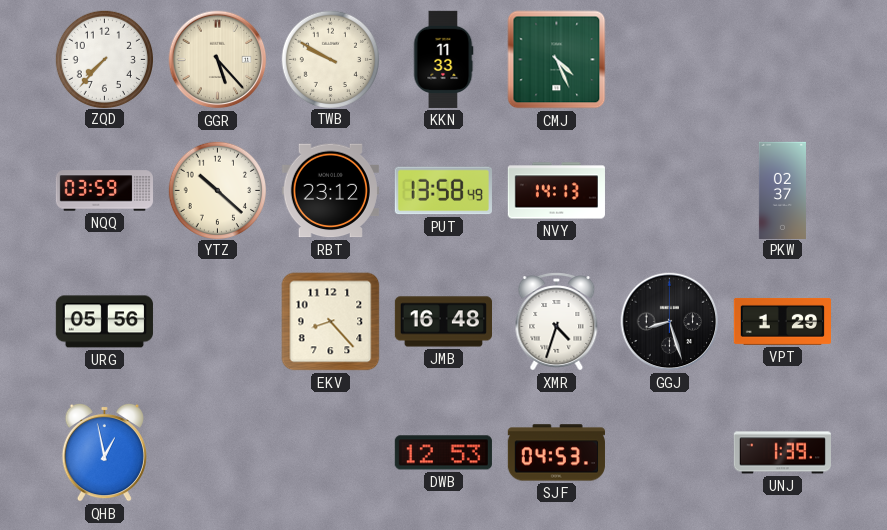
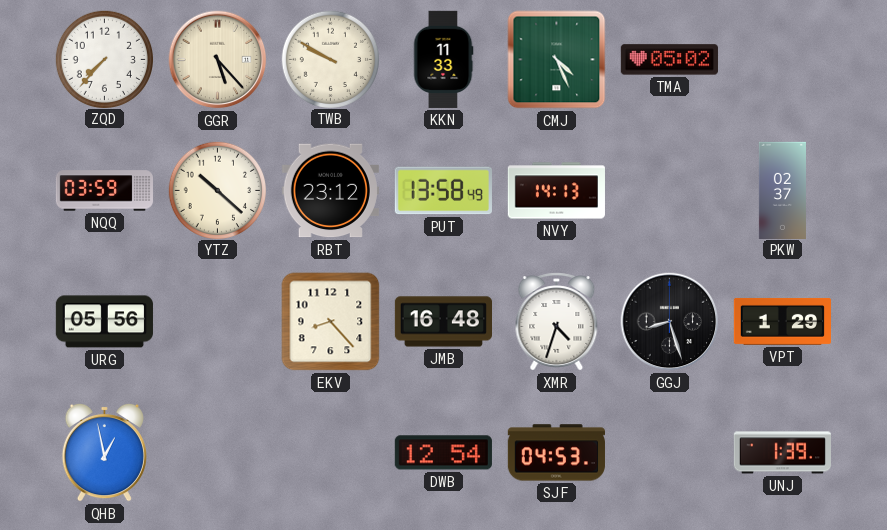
TMA: none -> 05:02
DWB: 12:53 -> 12:54
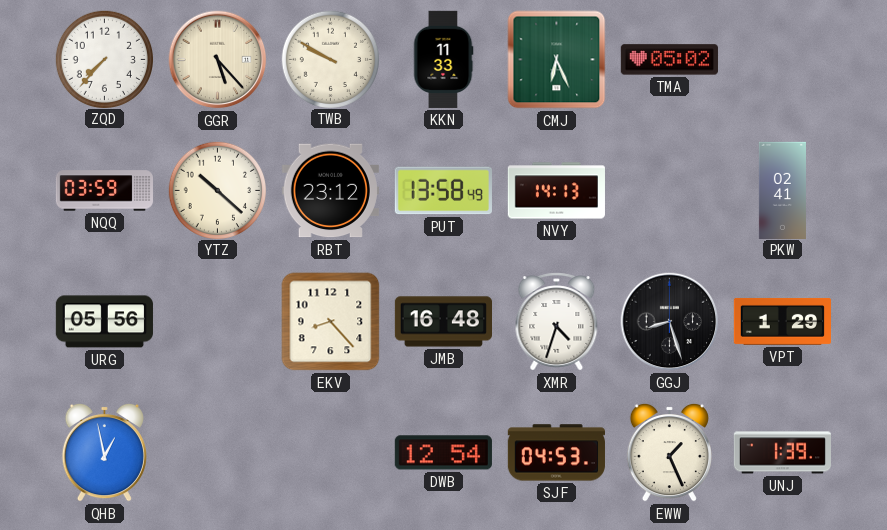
CMJ: 4:26 -> 6:26
PKW: 02:37 -> 02:41
EWW: none -> 1:26
